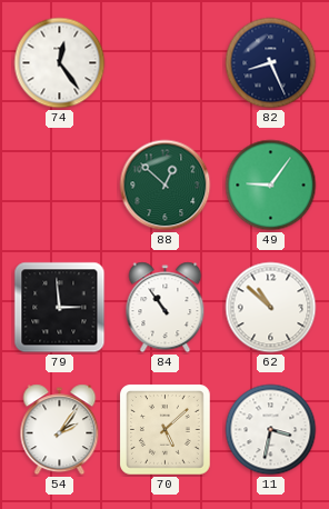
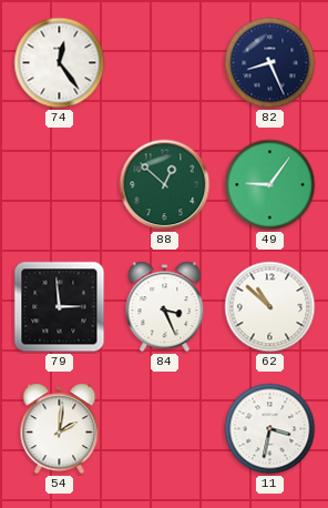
84: 10:54 -> 3:26
54: 2:06 -> 2:01
70: 5:08 -> none
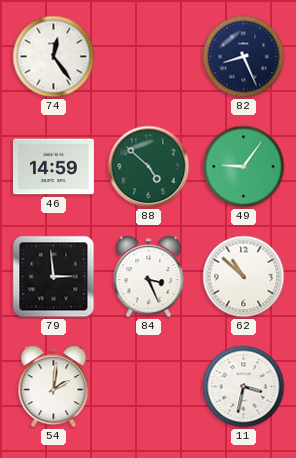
46: none -> 14:59
88: 12:52 -> 4:52
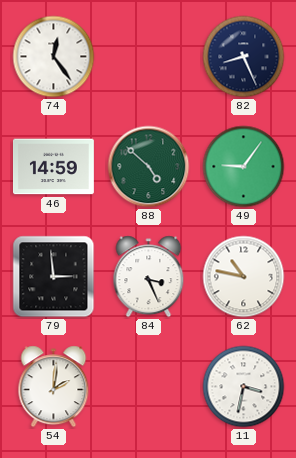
62: 10:52 -> 10:47
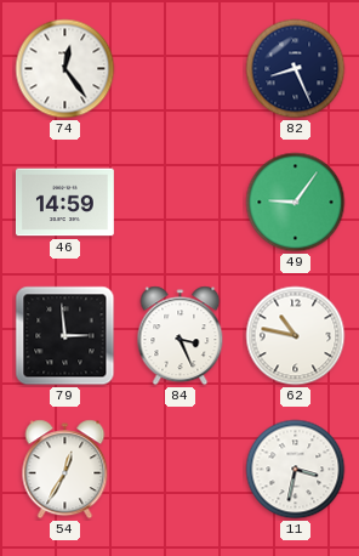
88: 4:52 -> none
54: 2:01 -> 12:35
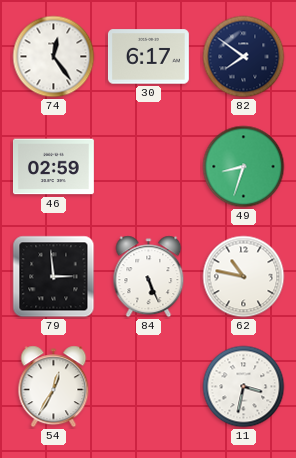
30: none -> 6:17
82: 8:26 -> 7:51
46: 14:59 -> 02:59
49: 9:06 -> 8:33
84: 3:26 -> 5:26
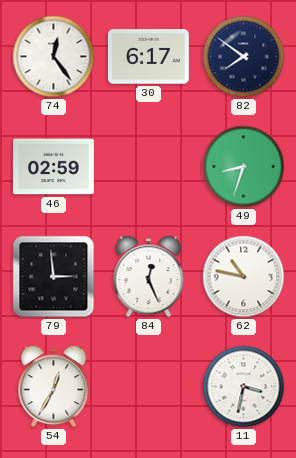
84: 5:26 -> 12:26
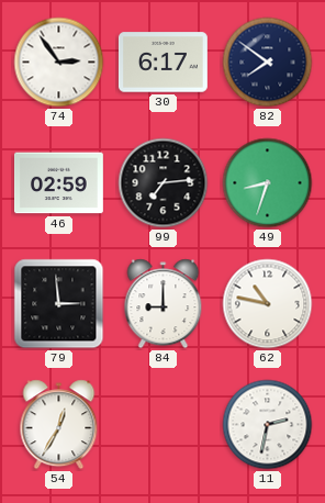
74: 12:24 -> 2:54
99: none -> 7:14
84: 12:26 -> 9:00
11: 3:32 -> 2:32
